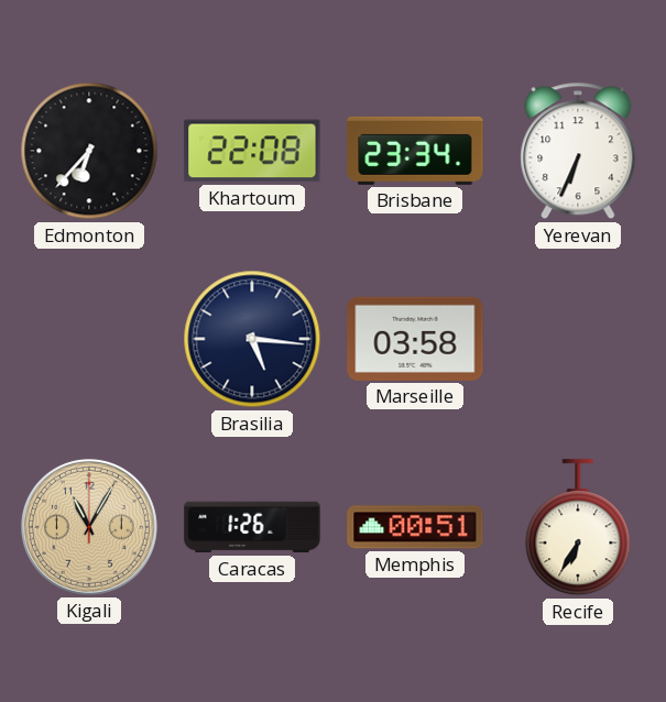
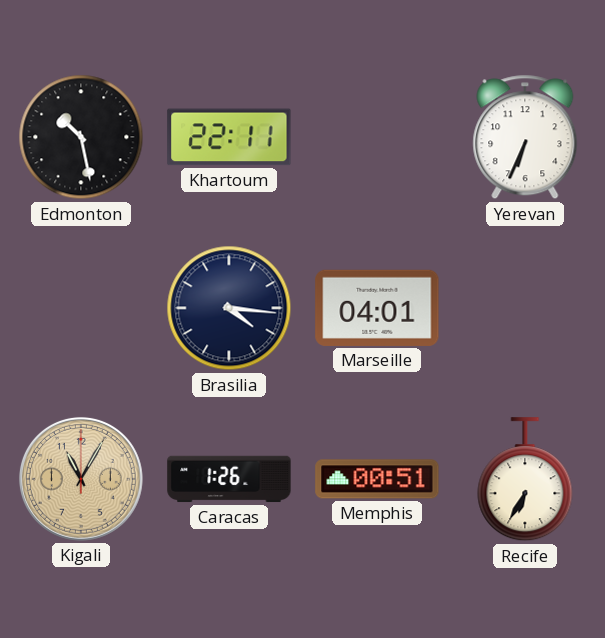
Edmonton: 6:37 -> 10:28
Khartoum: 22:08 -> 22:11
Brisbane: 23:34 -> none
Brasilia: 5:16 -> 4:16
Marseille: 03:58 -> 04:01
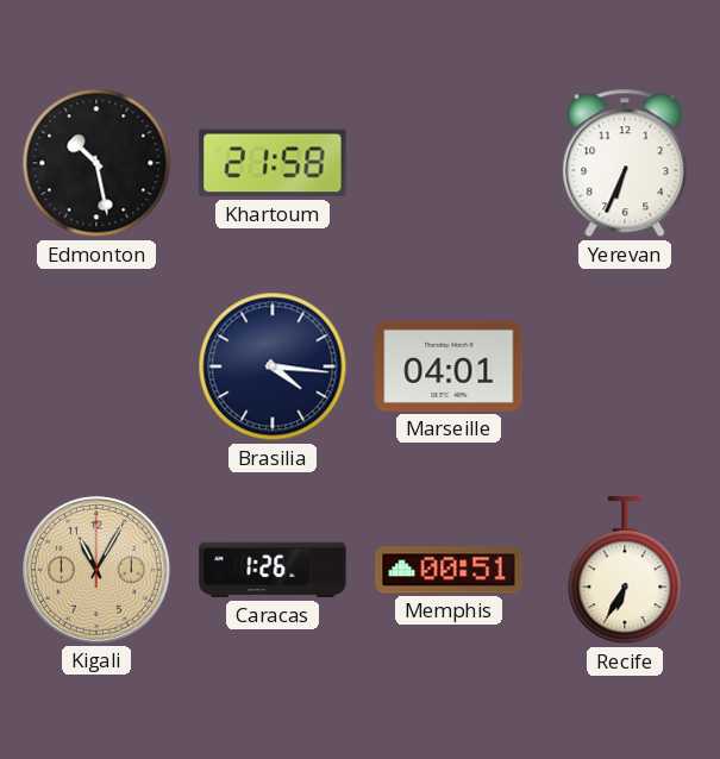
Khartoum: 22:11 -> 21:58
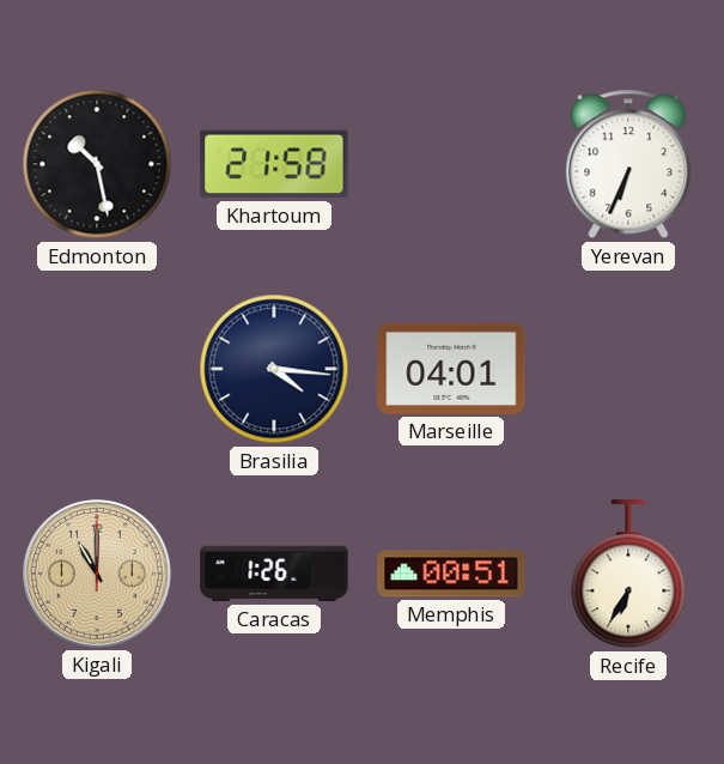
Kigali: 11:05 -> 11:00
